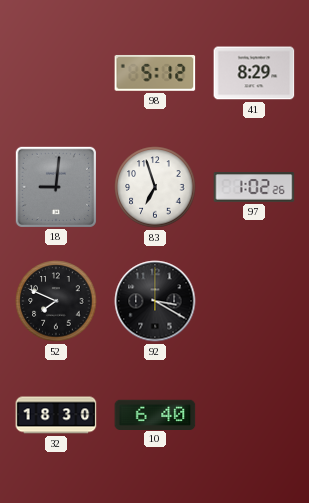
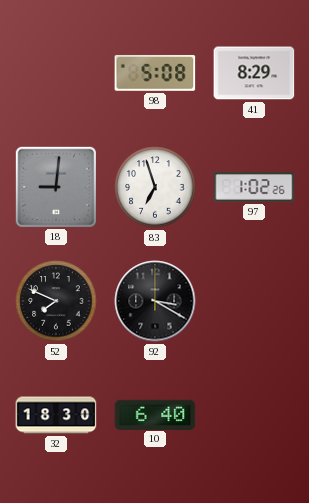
98: 5:12 -> 5:08
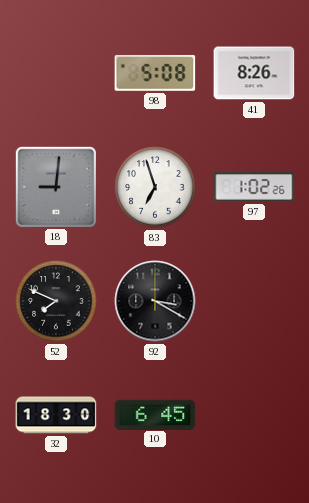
41: 8:29 -> 8:26
10: 6:40 -> 6:45
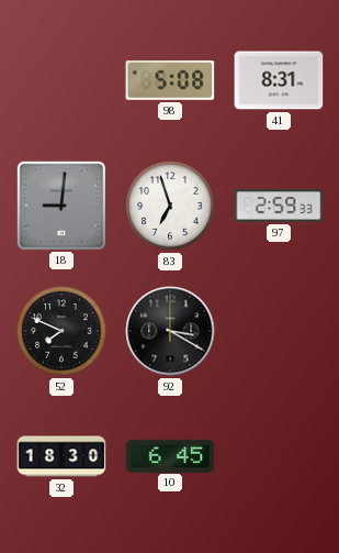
41: 8:26 -> 8:31
97: 1:02 -> 2:59
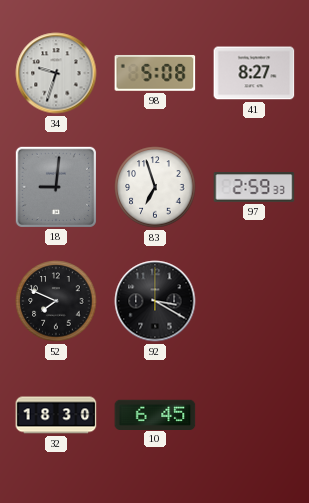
34: none -> 9:33
41: 8:31 -> 8:27
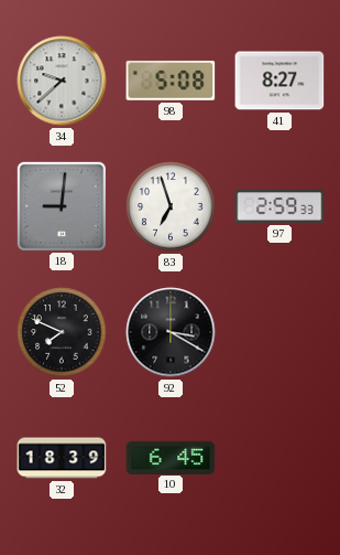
34: 9:33 -> 9:38
32: 18:30 -> 18:39
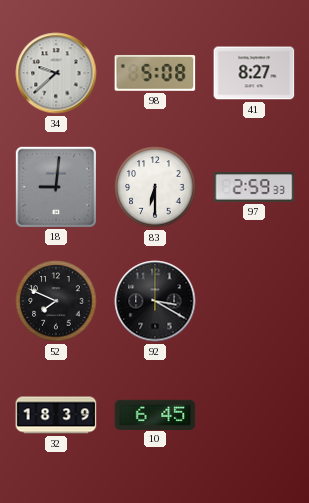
83: 6:57 -> 6:30
